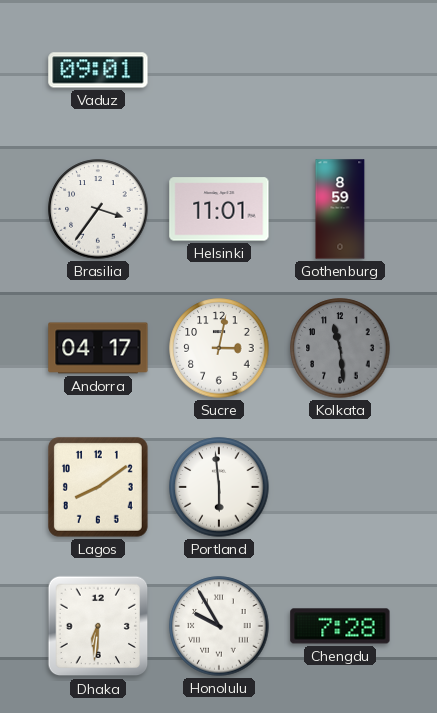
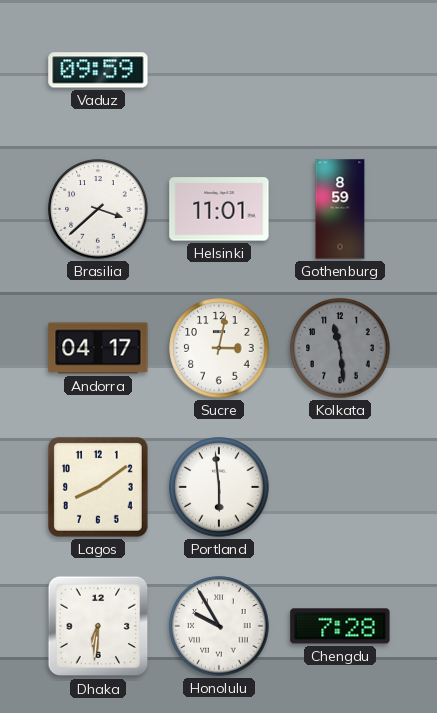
Vaduz: 09:01 -> 09:59
Brasilia: 3:36 -> 3:38
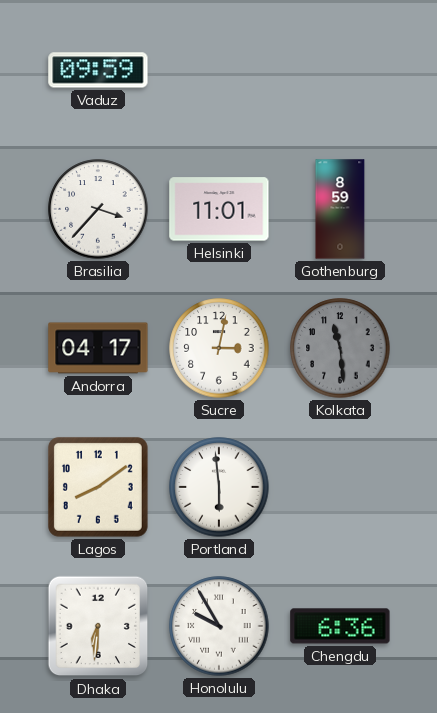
Brasilia: 3:38 -> 3:37
Chengdu: 7:28 -> 6:36
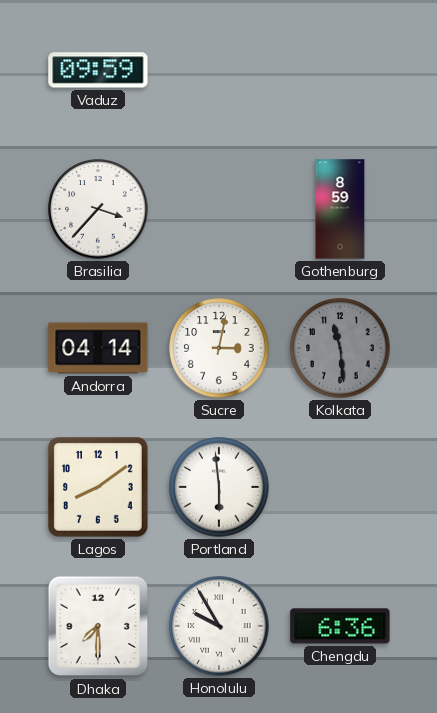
Helsinki: 11:01 -> none
Andorra: 04:17 -> 04:14
Dhaka: 6:31 -> 7:30
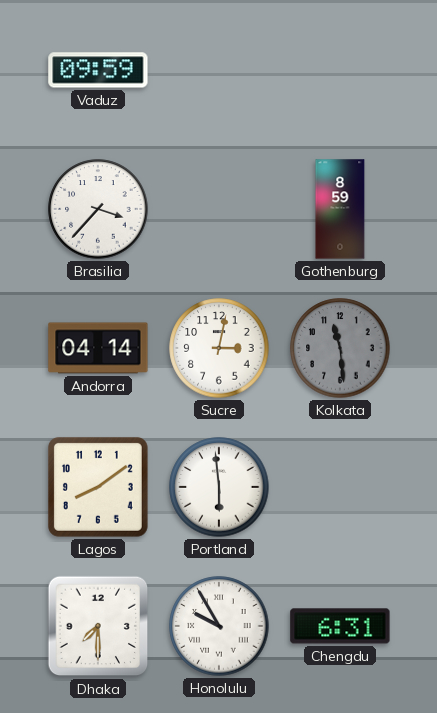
Chengdu: 6:36 -> 6:31
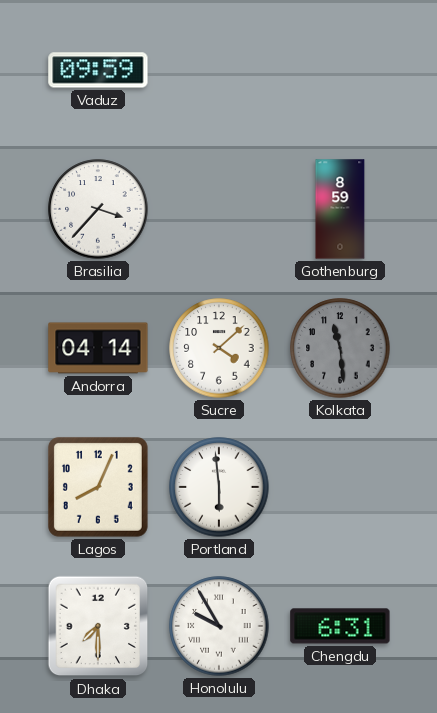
Sucre: 3:02 -> 4:08
Lagos: 8:09 -> 8:04
